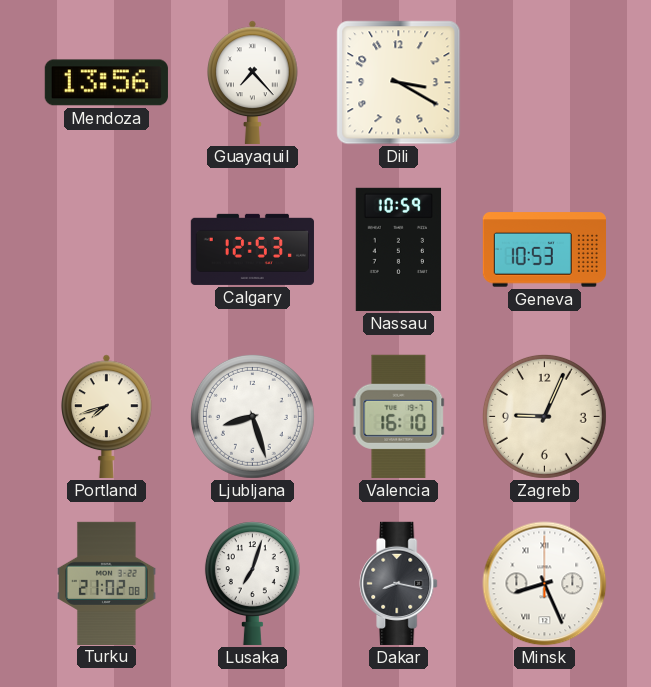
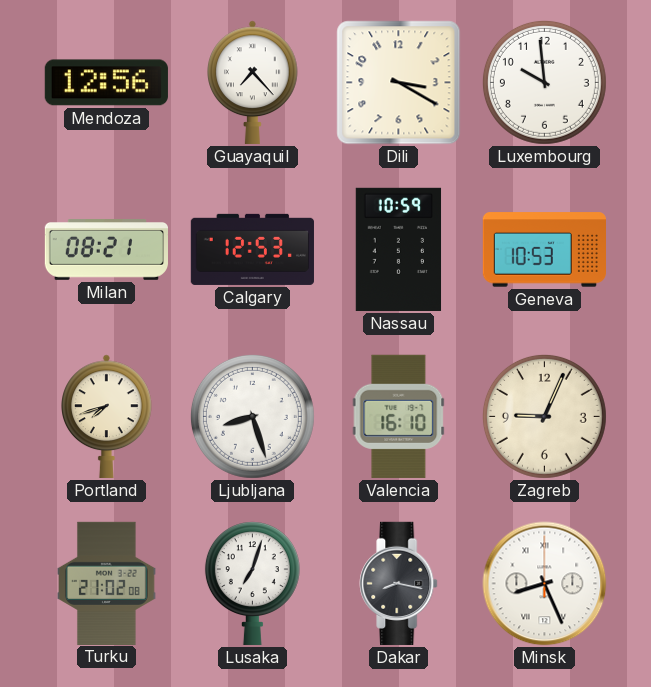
Mendoza: 13:56 -> 12:56
Luxembourg: none -> 9:59
Milan: none -> 08:21
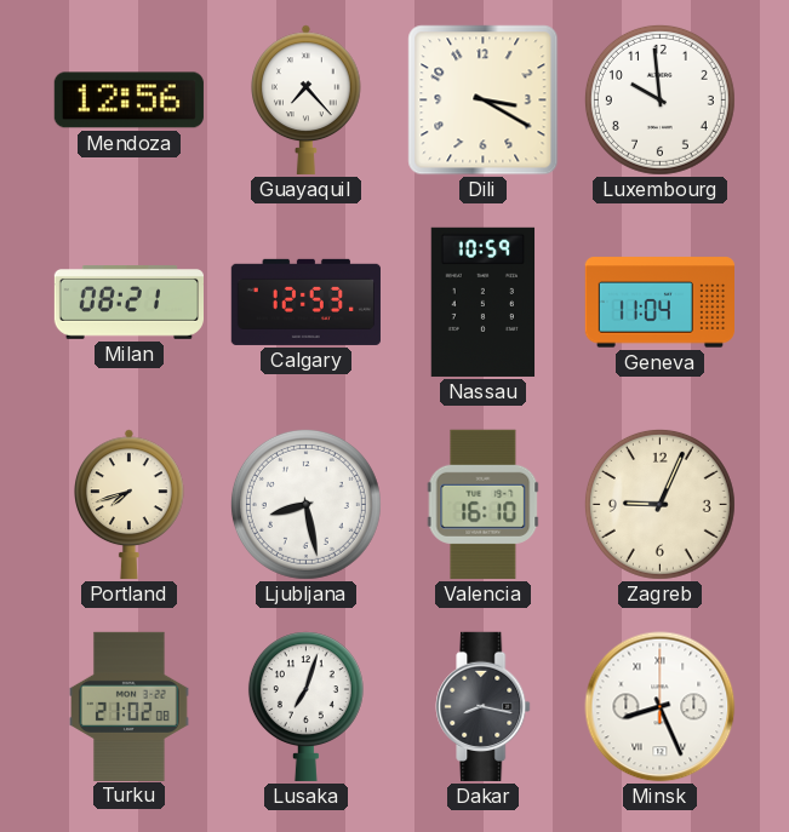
Geneva: 10:53 -> 11:04
Ljubljana: 8:27 -> 8:28
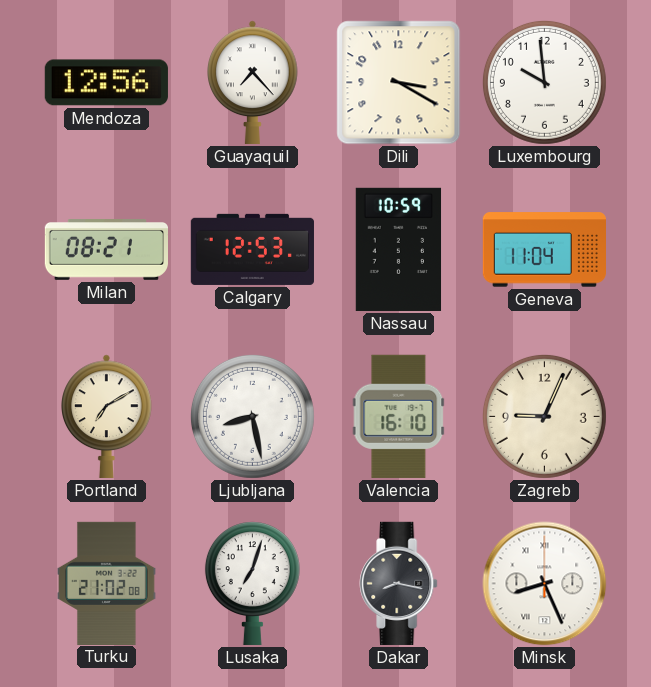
Portland: 7:42 -> 7:10
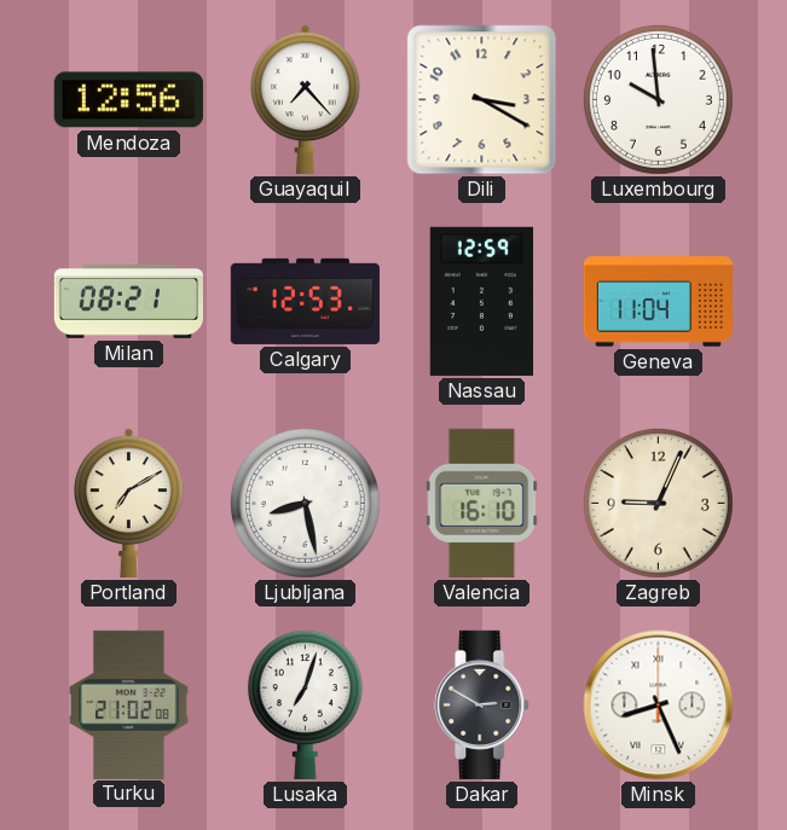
Nassau: 10:59 -> 12:59
Dakar: 8:17 -> 2:50
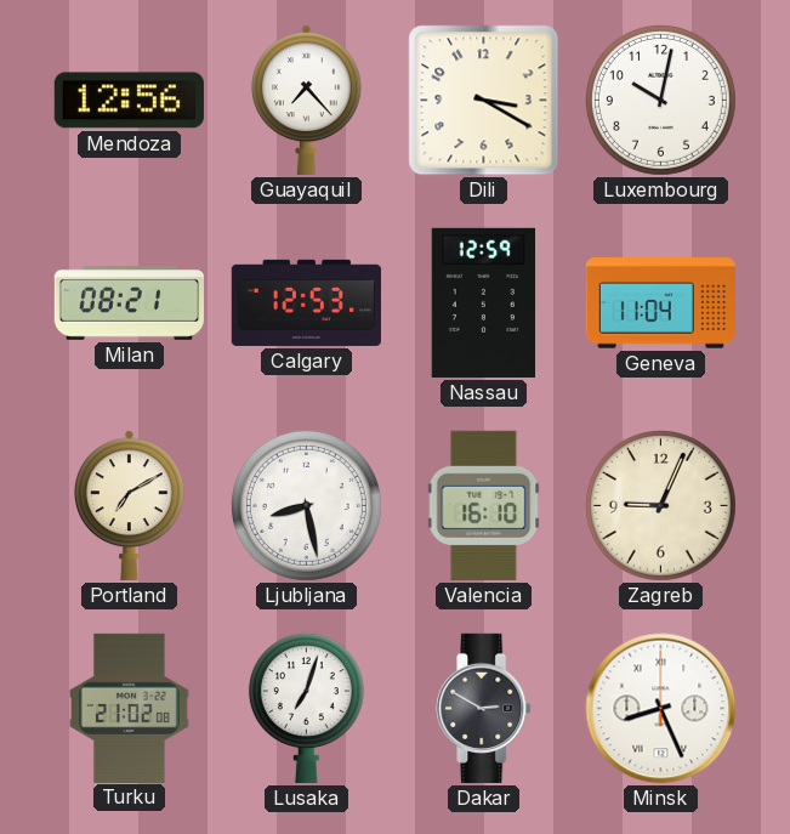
Luxembourg: 9:59 -> 10:02
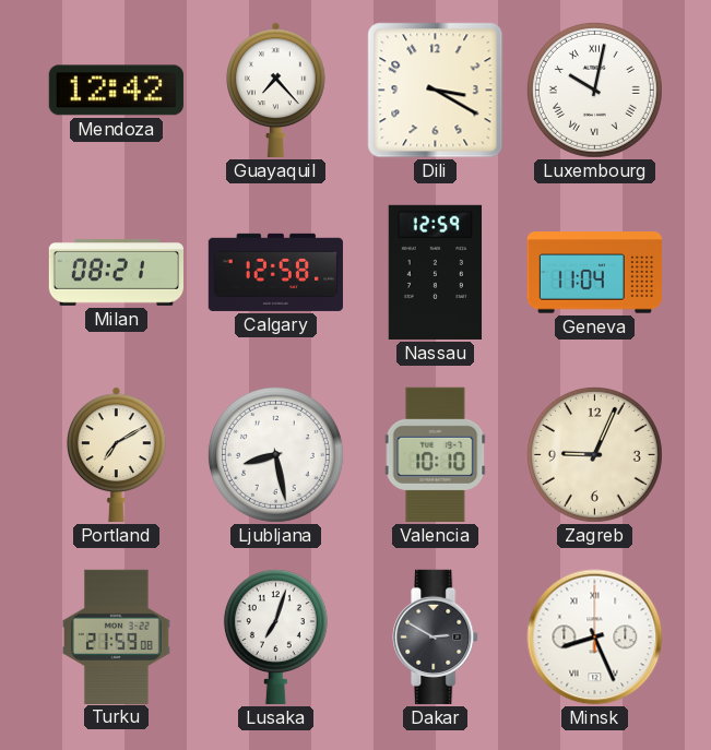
Mendoza: 12:56 -> 12:42
Luxembourg numerals: Arabic -> Roman
Calgary: 12:53 -> 12:58
Valencia: 16:10 -> 10:10
Turku: 21:02 -> 21:59
